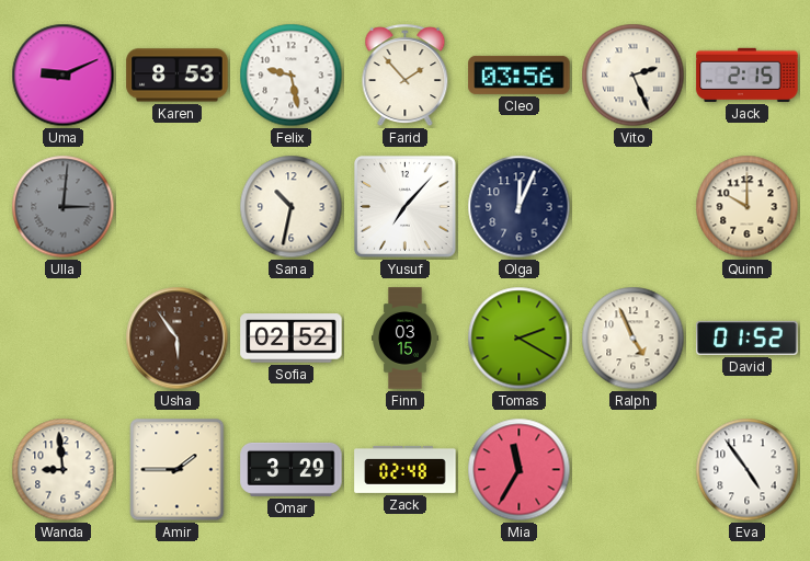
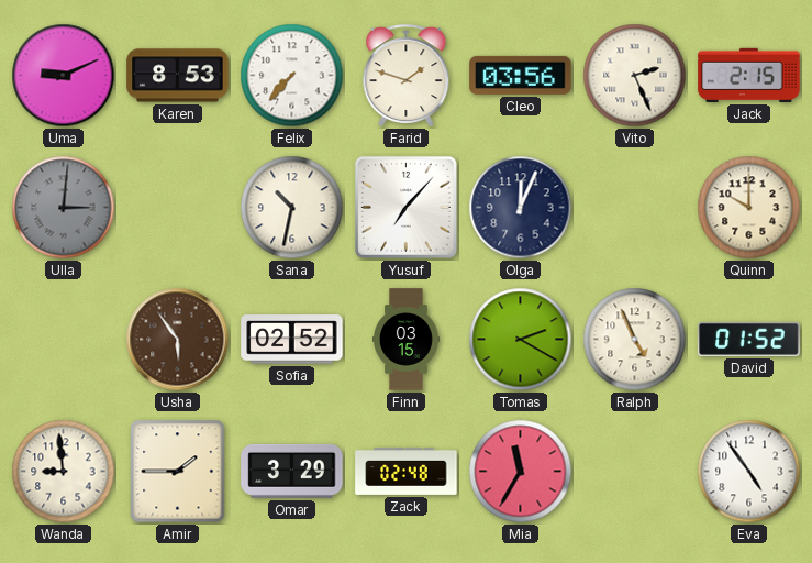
Felix: 9:28 -> 7:37
Farid: 1:53 -> 1:48
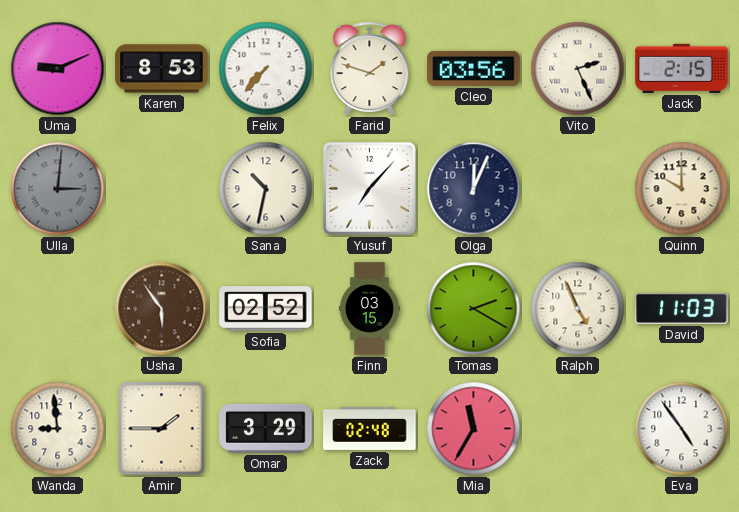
David: 01:52 -> 11:03
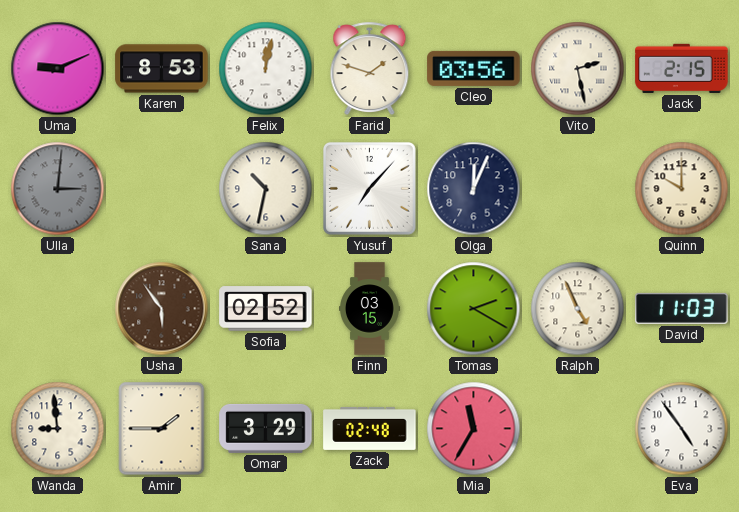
Felix: 7:37 -> 12:02
Vito: 2:26 -> 2:28
